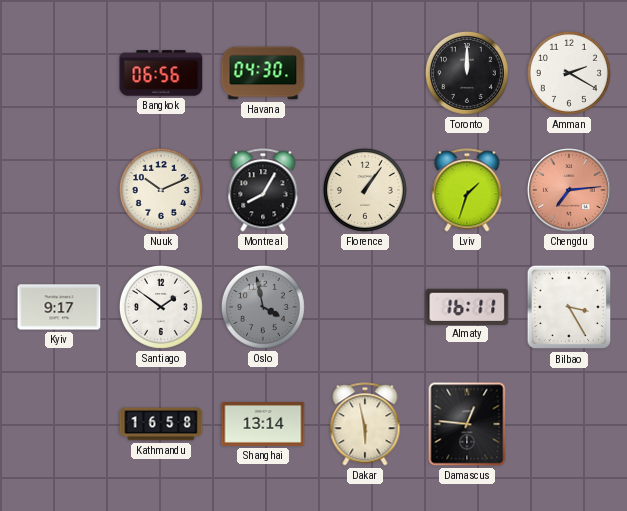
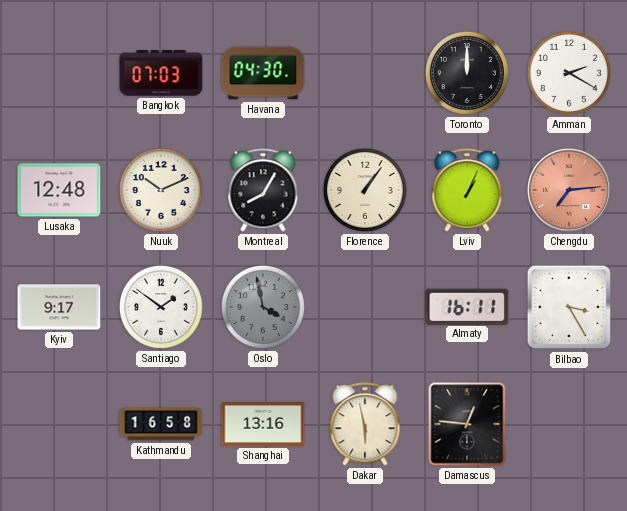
Bangkok: 06:56 -> 07:03
Lusaka: none -> 12:48
Lviv: 1:33 -> 1:04
Shanghai: 13:14 -> 13:16
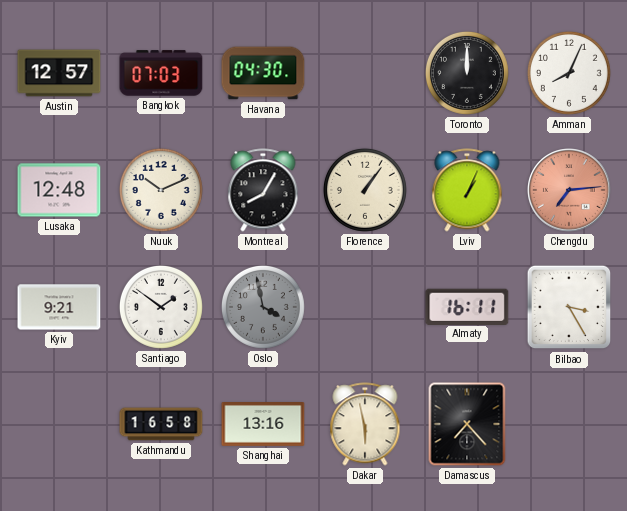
Austin: none -> 12:57
Amman: 2:20 -> 8:04
Kyiv: 9:17 -> 9:21
Damascus: 12:46 -> 7:23
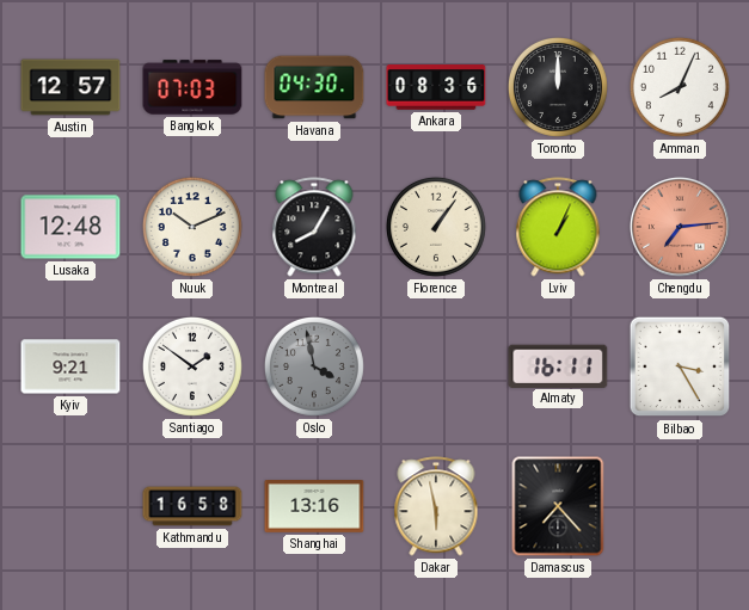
Ankara: none -> 08:36
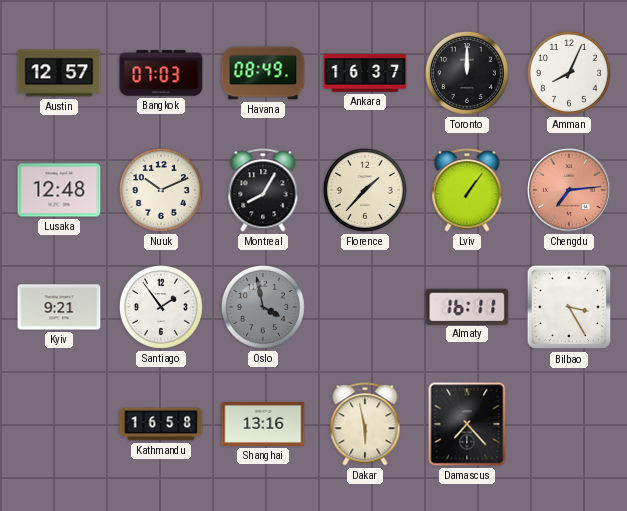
Havana: 04:30 -> 08:49
Ankara: 08:36 -> 16:37
Florence: 1:06 -> 1:37
Lviv: 1:04 -> 1:06
Santiago: 1:51 -> 1:54
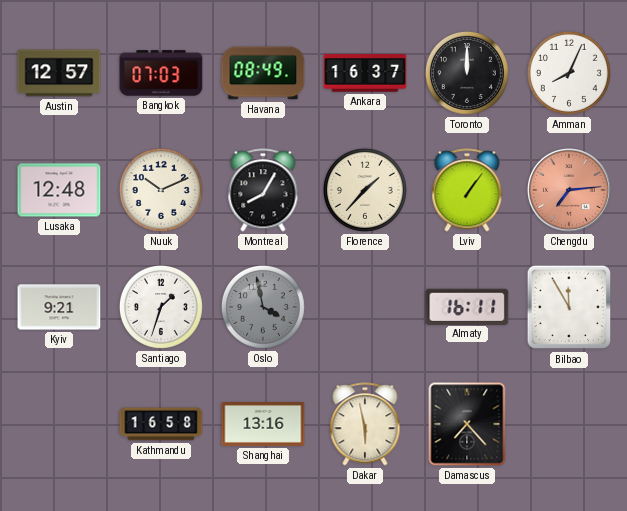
Santiago: 1:54 -> 1:33
Bilbao: 3:25 -> 11:55
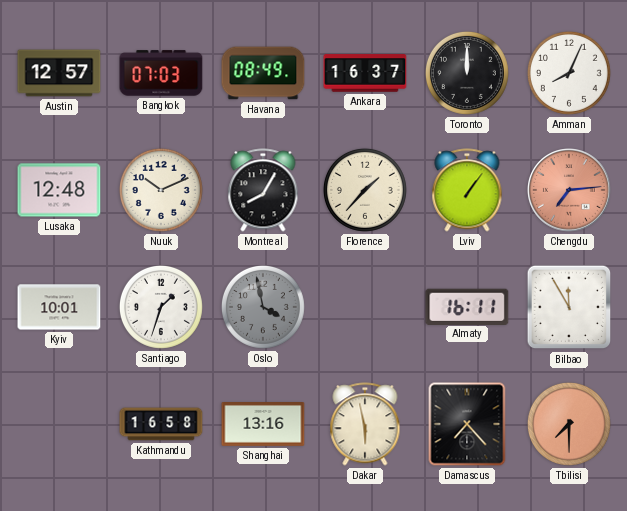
Kyiv: 9:21 -> 10:01
Tbilisi: none -> 7:30
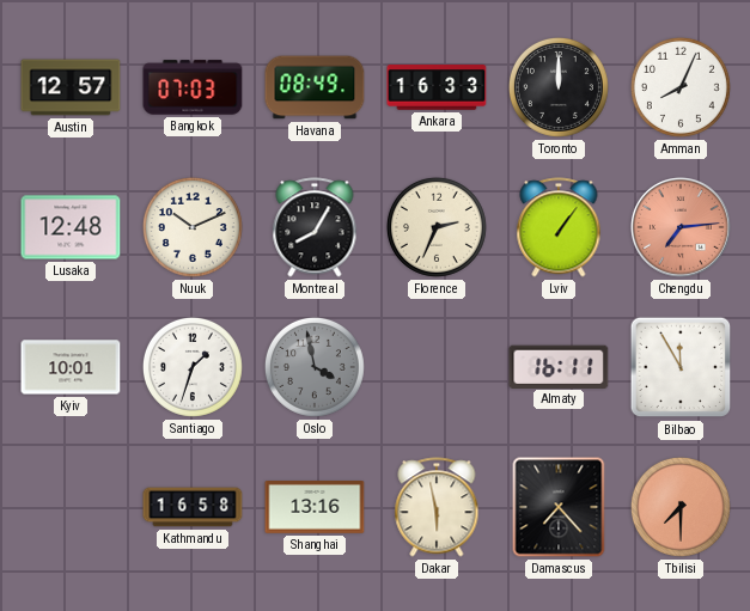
Ankara: 16:37 -> 16:33
Florence: 1:37 -> 2:34
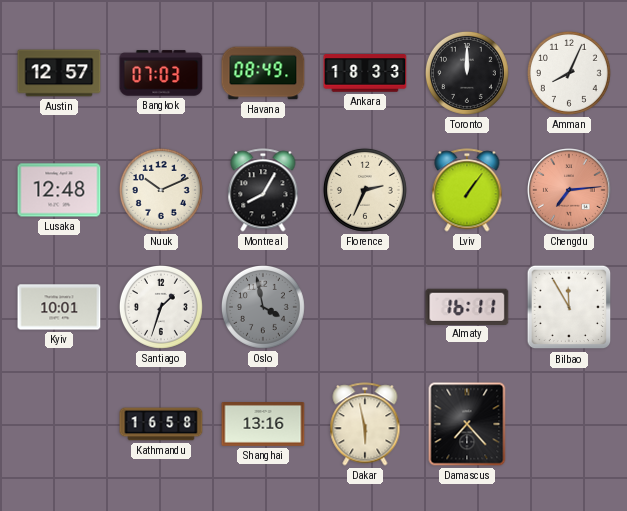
Ankara: 16:33 -> 18:33
Tbilisi: 7:30 -> none
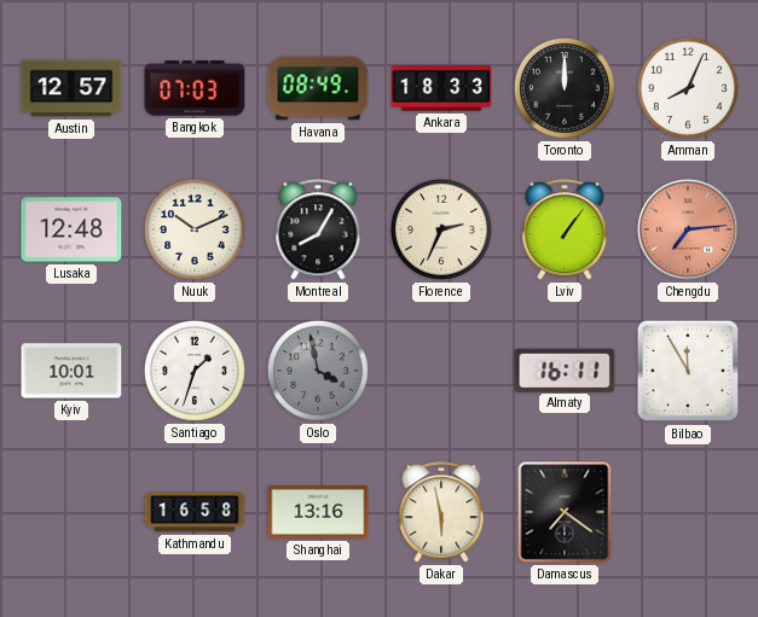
Damascus: 7:23 -> 7:21
